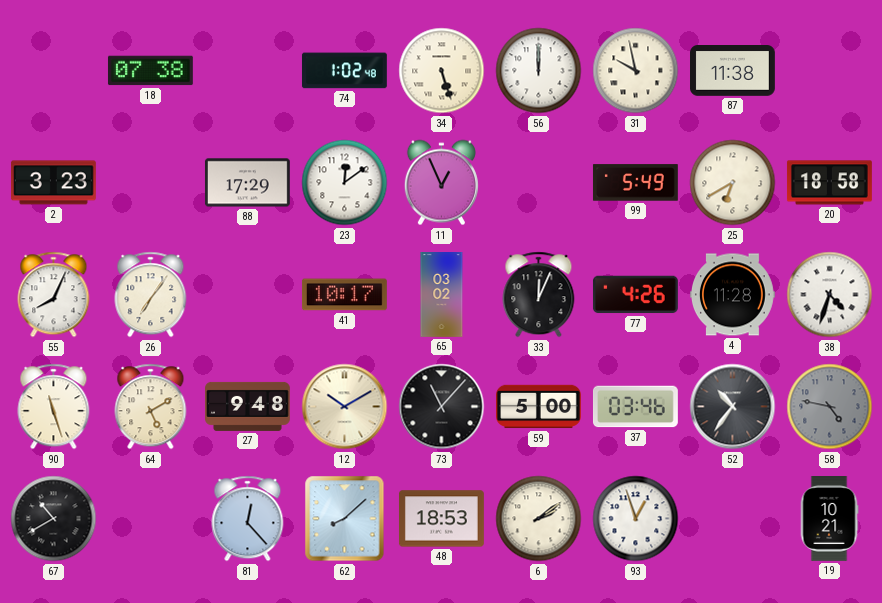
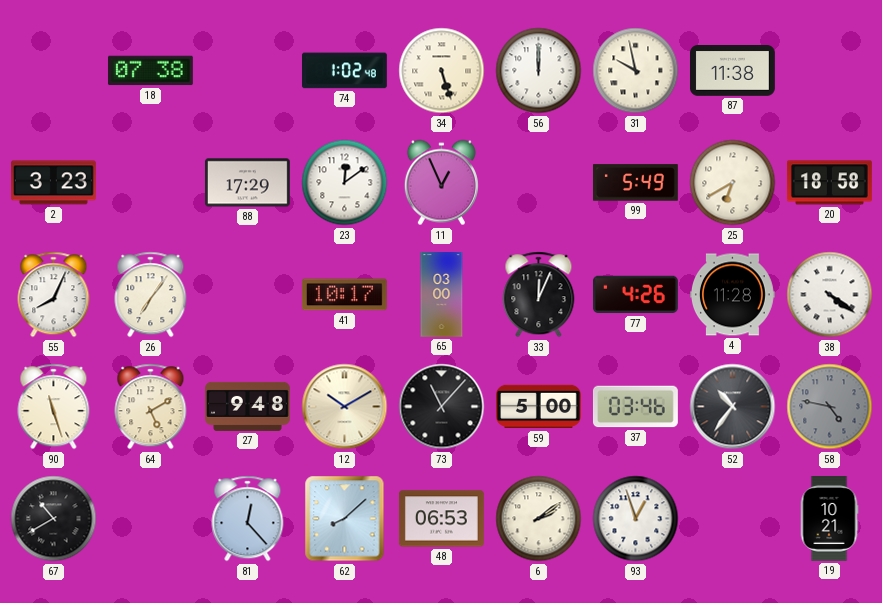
65: 03:02 -> 03:00
38: 4:33 -> 4:21
48: 18:53 -> 06:53
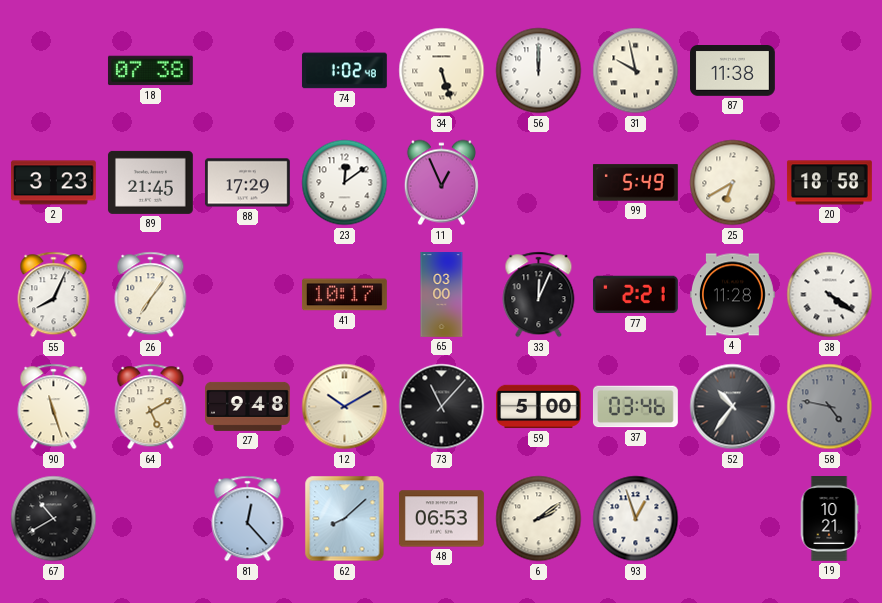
89: none -> 21:45
77: 4:26 -> 2:21
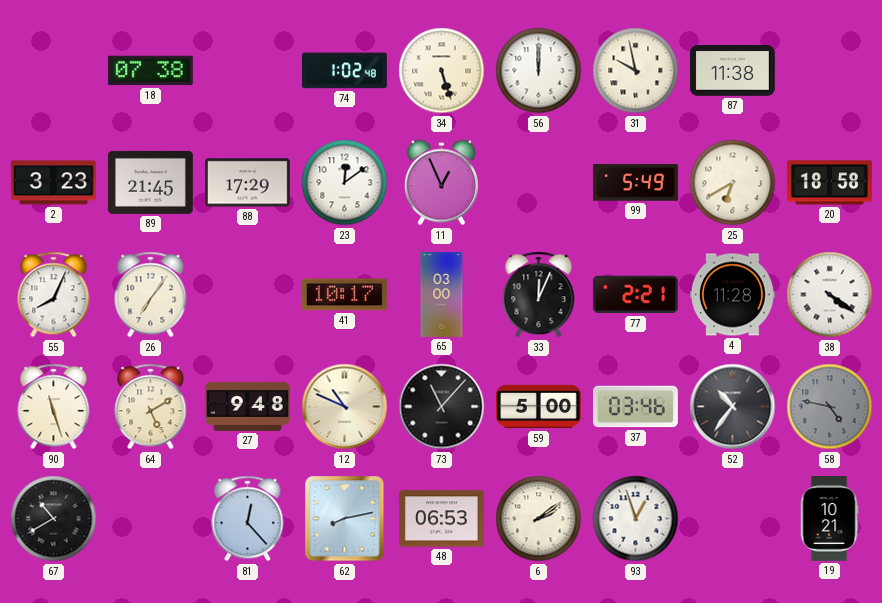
12: 10:10 -> 10:49
62: 8:08 -> 8:13
